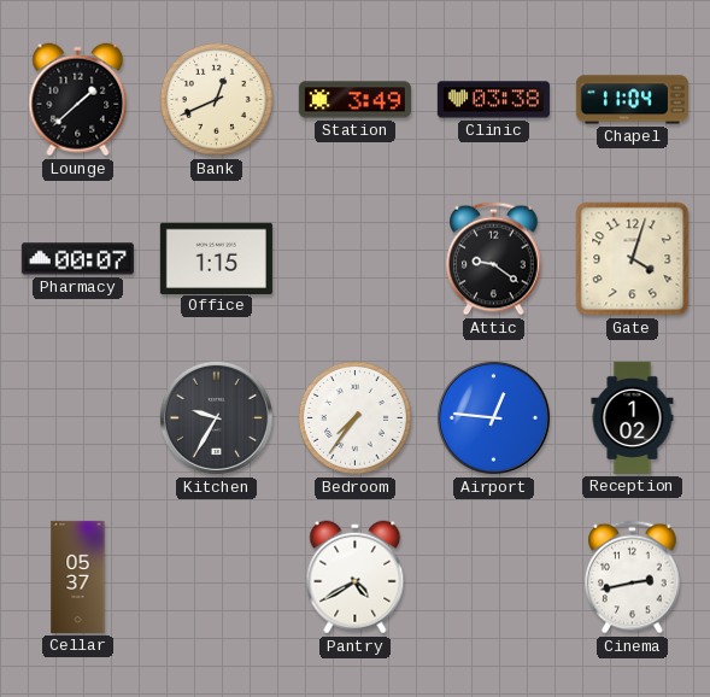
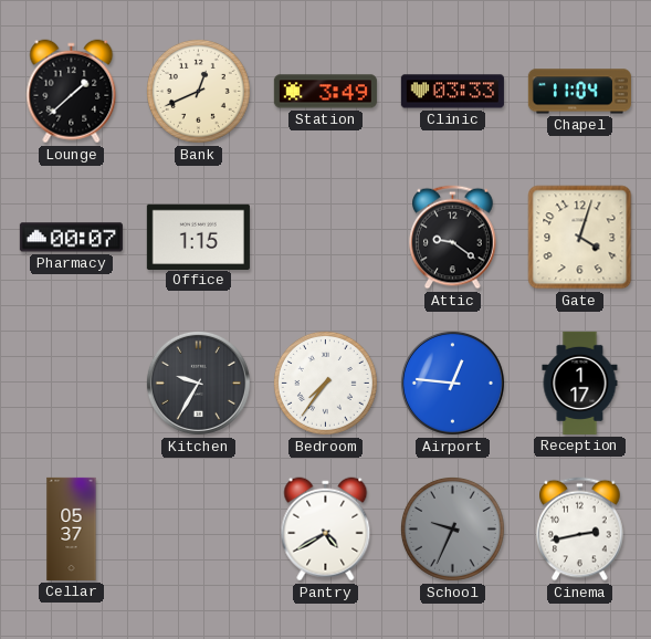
Clinic: 03:38 -> 03:33
Reception: 1:02 -> 1:17
School: none -> 9:34
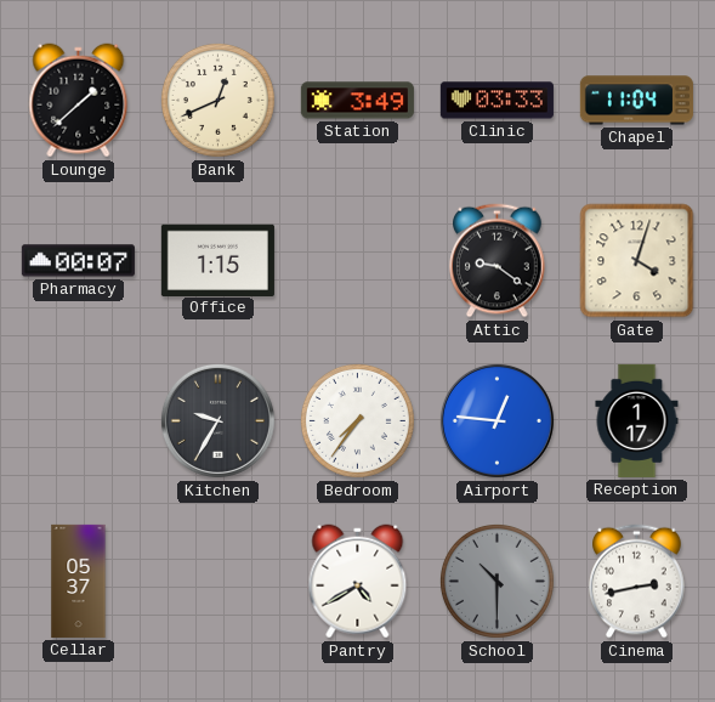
School: 9:34 -> 10:30
